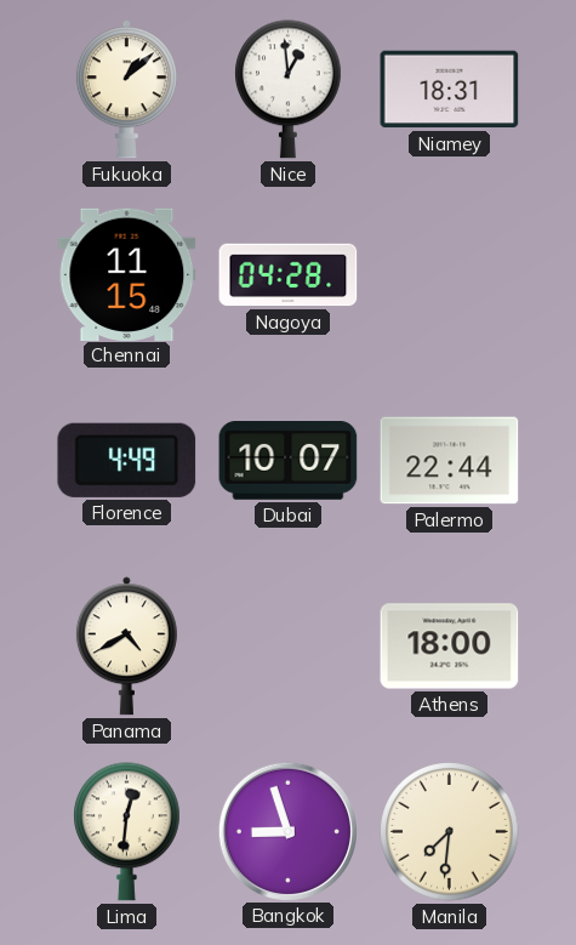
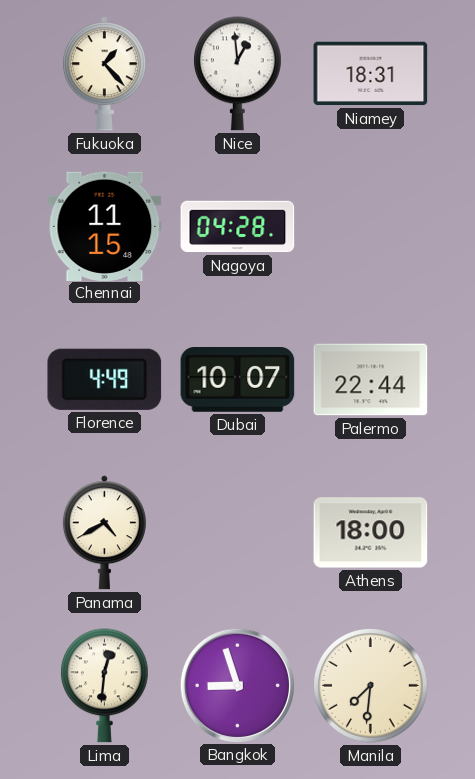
Fukuoka: 1:08 -> 1:23
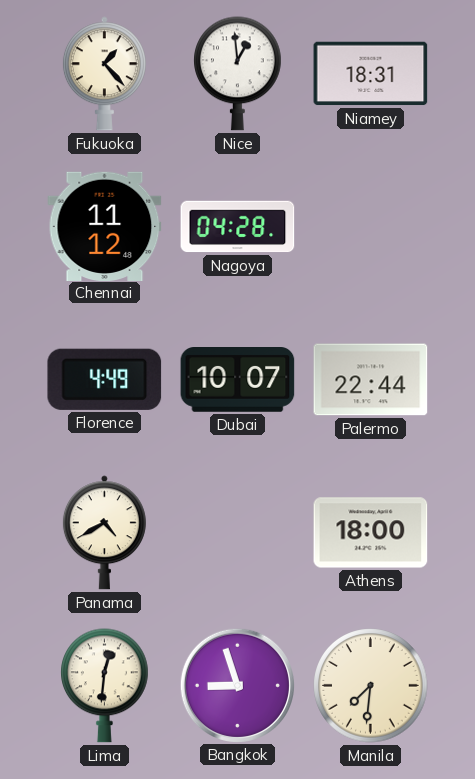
Chennai: 11:15 -> 11:12
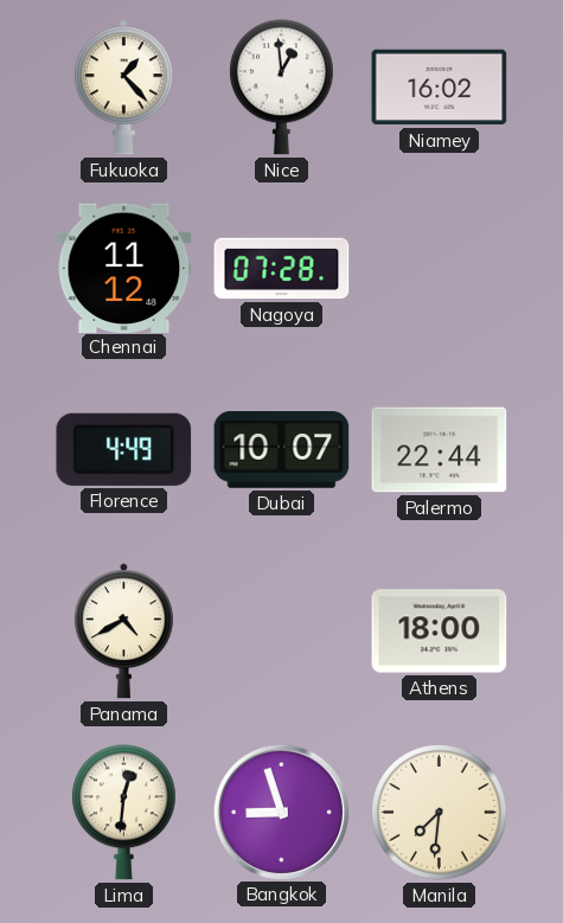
Niamey: 18:31 -> 16:02
Nagoya: 04:28 -> 07:28
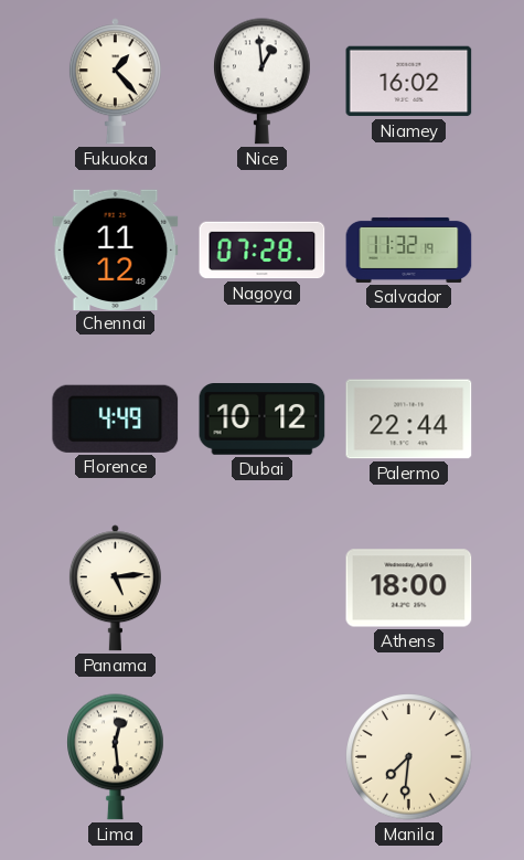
Salvador: none -> 11:32
Dubai: 10:07 -> 10:12
Panama: 4:40 -> 5:14
Lima: 12:31 -> 12:29
Bangkok: 8:57 -> none
